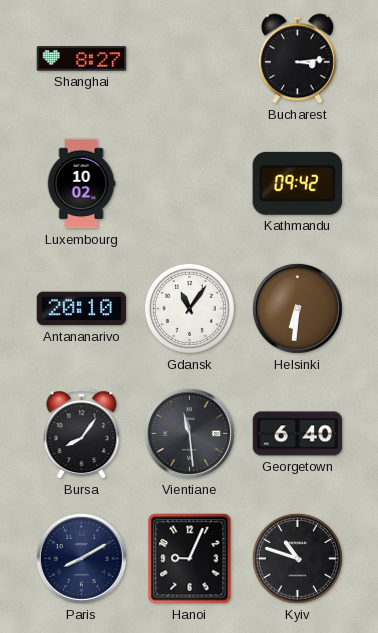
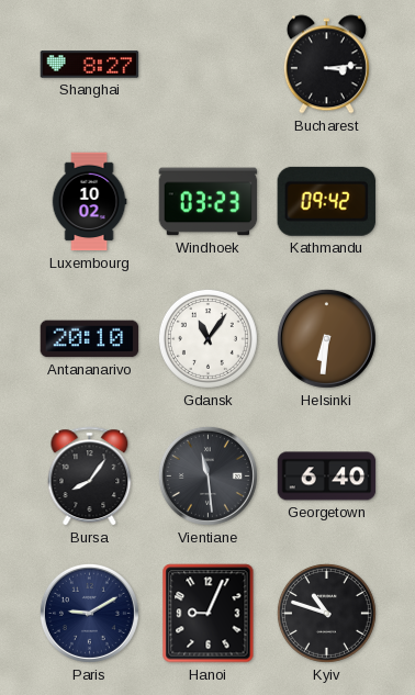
Windhoek: none -> 03:23
Paris: 8:10 -> 9:10
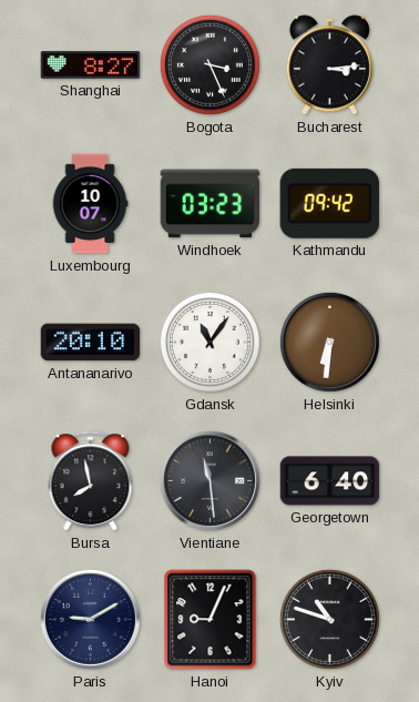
Bogota: none -> 3:26
Luxembourg: 10:02 -> 10:07
Bursa: 8:06 -> 7:58
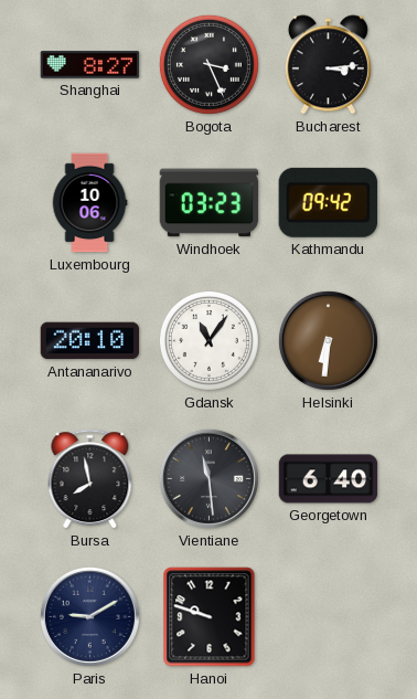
Luxembourg: 10:07 -> 10:06
Hanoi: 9:04 -> 9:48
Kyiv: 10:48 -> none
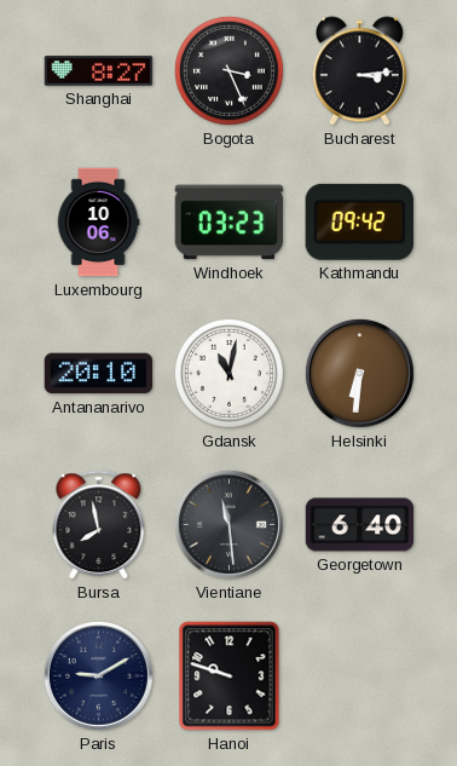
Gdansk: 11:06 -> 11:02
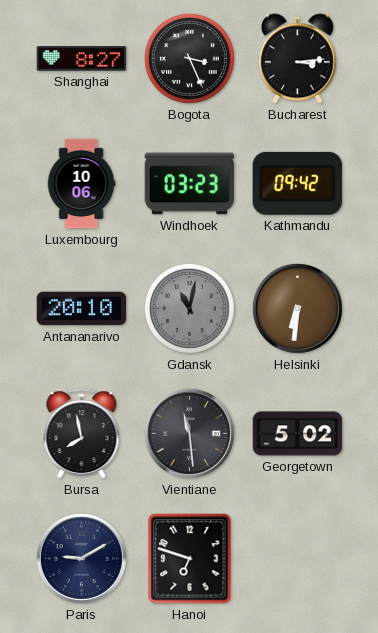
Gdansk dial: white -> grey
Georgetown: 6:40 -> 5:02
Hanoi: 9:48 -> 6:48
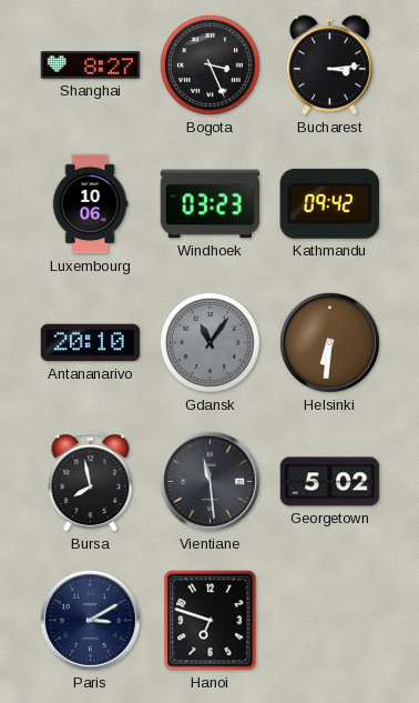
Gdansk: 11:02 -> 11:06
Paris: 9:10 -> 3:10
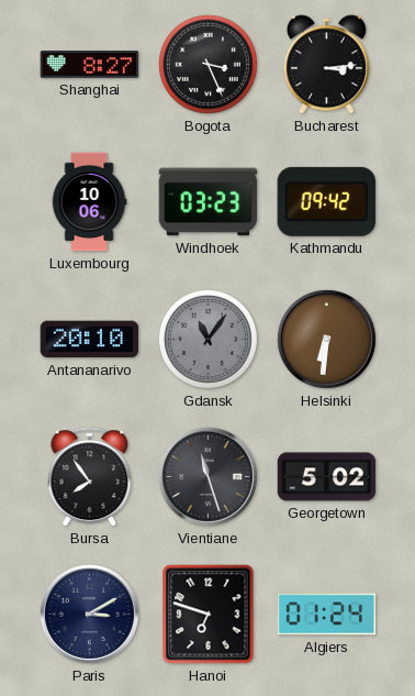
Bursa: 7:58 -> 7:54
Vientiane: 11:29 -> 11:27
Algiers: none -> 01:24
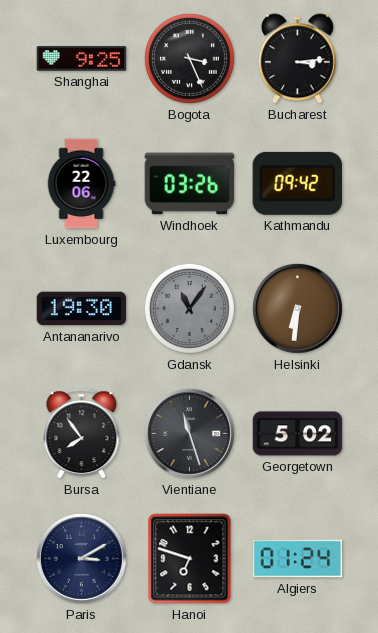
Shanghai: 8:27 -> 9:25
Luxembourg: 10:06 -> 22:06
Windhoek: 03:23 -> 03:26
Antananarivo: 20:10 -> 19:30
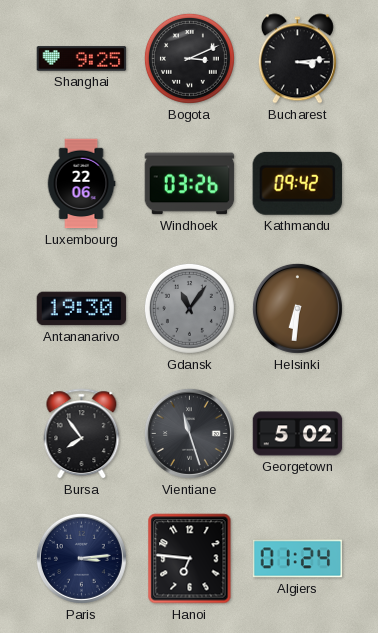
Bogota: 3:26 -> 3:11
Paris: 3:10 -> 3:14
Hanoi: 6:48 -> 6:46
